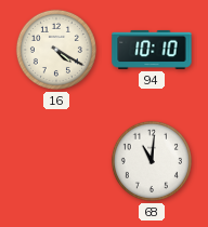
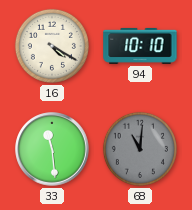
33: none -> 11:29
68 dial: white -> grey
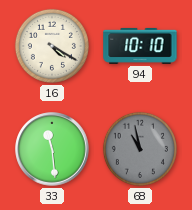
68: 11:01 -> 10:58
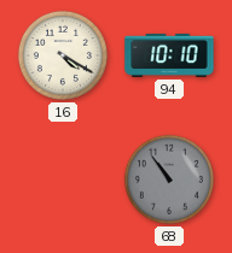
33: 11:29 -> none
68: 10:58 -> 10:54
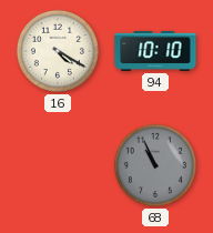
68: 10:54 -> 10:56
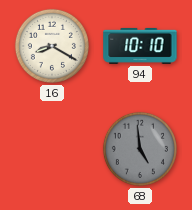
16: 4:20 -> 8:20
68: 10:56 -> 4:59
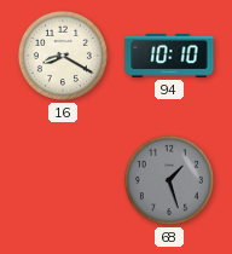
68: 4:59 -> 1:27
